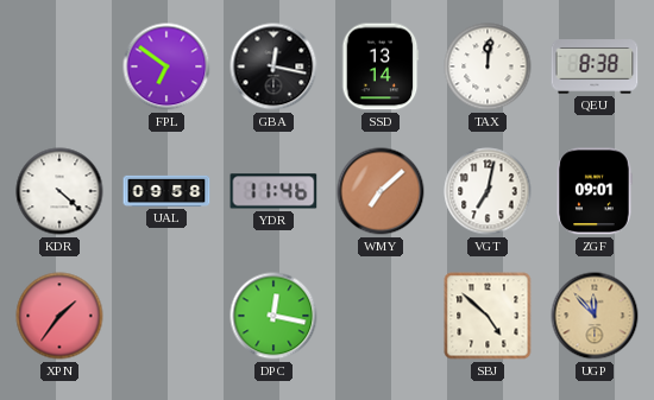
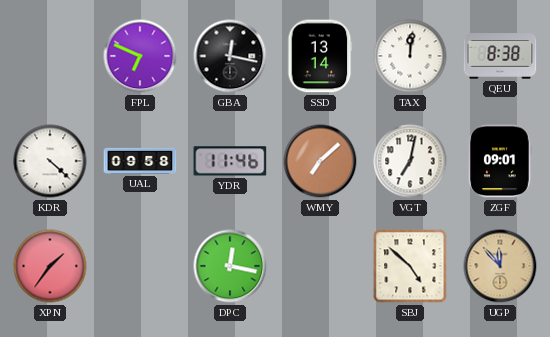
FPL: 6:51 -> 6:49
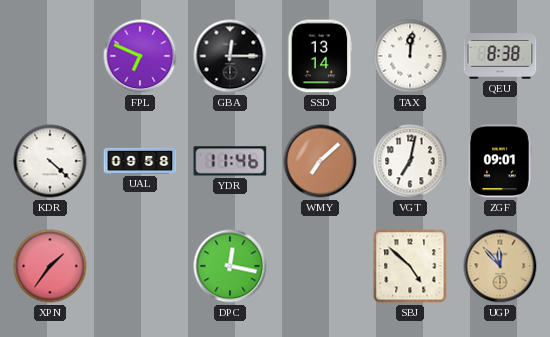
GBA: 12:17 -> 12:15
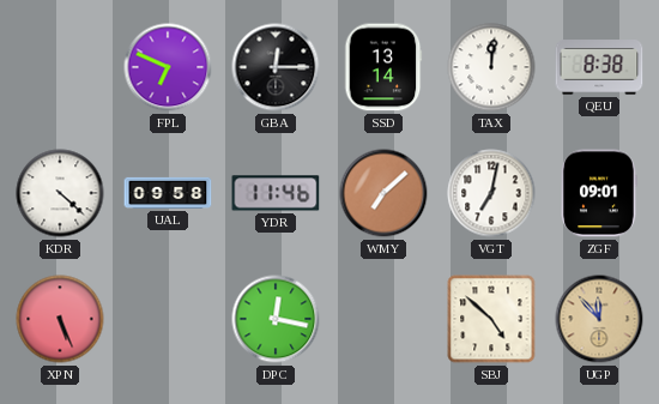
XPN: 1:36 -> 5:26
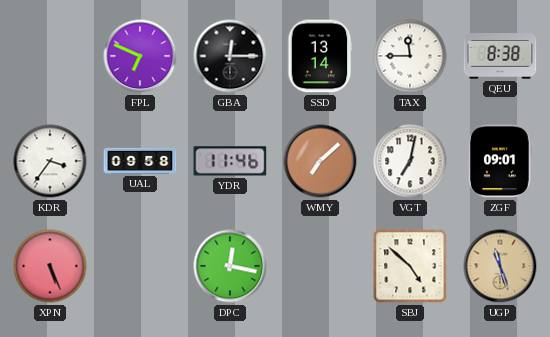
TAX: 12:01 -> 11:45
KDR: 4:22 -> 3:36
UGP: 11:53 -> 11:27
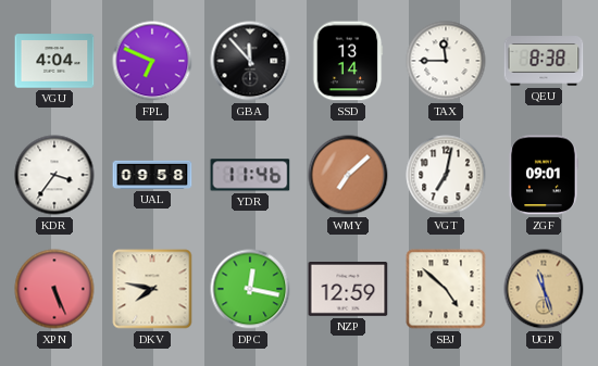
VGU: none -> 4:04
GBA: 12:15 -> 11:53
DKV: none -> 7:47
NZP: none -> 12:59
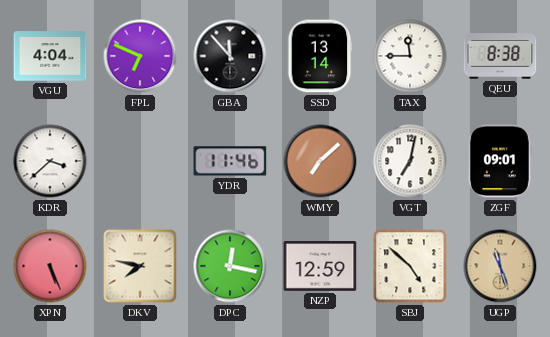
KDR: 3:36 -> 3:38
UAL: 09:58 -> none
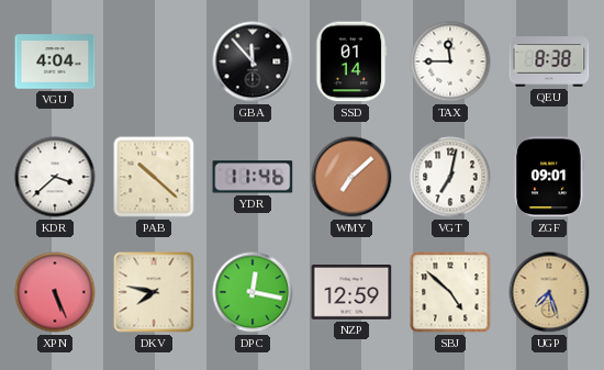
FPL: 6:49 -> none
SSD: 13:14 -> 01:14
PAB: none -> 10:22
UGP: 11:27 -> 7:27
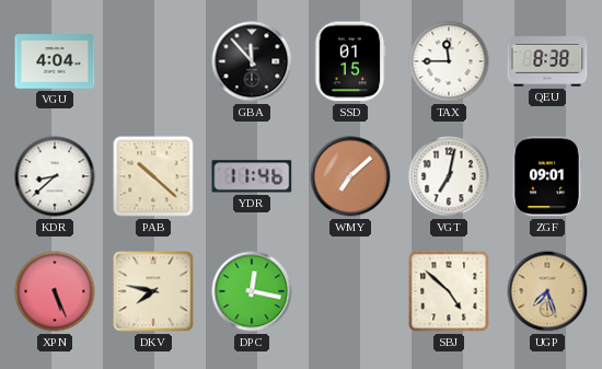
SSD: 01:14 -> 01:15
KDR: 3:38 -> 8:38
NZP: 12:59 -> none
